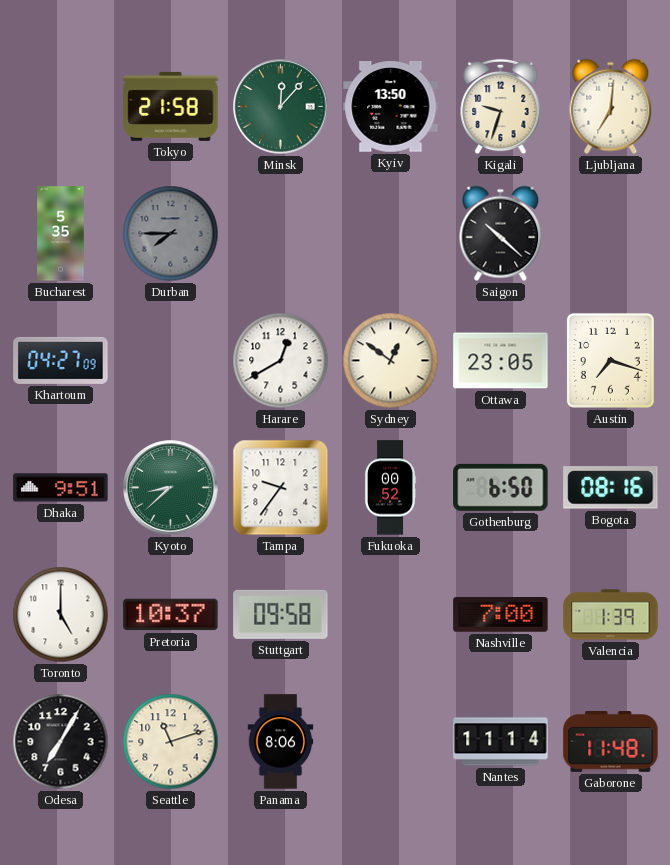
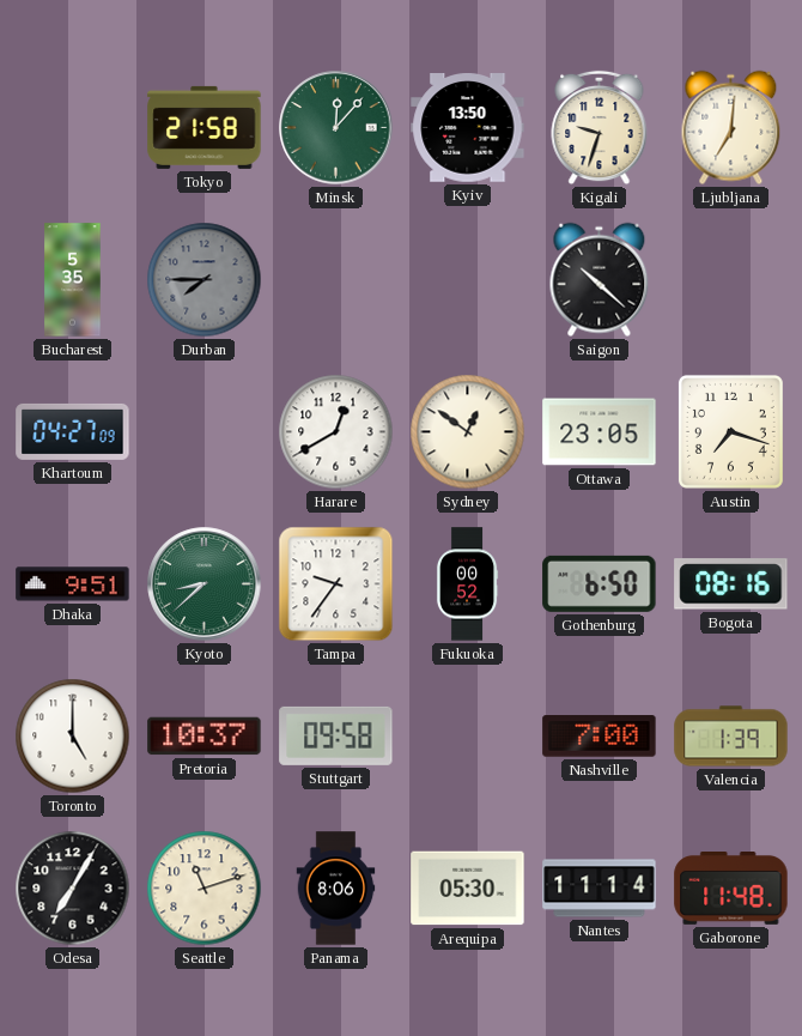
Arequipa: none -> 05:30
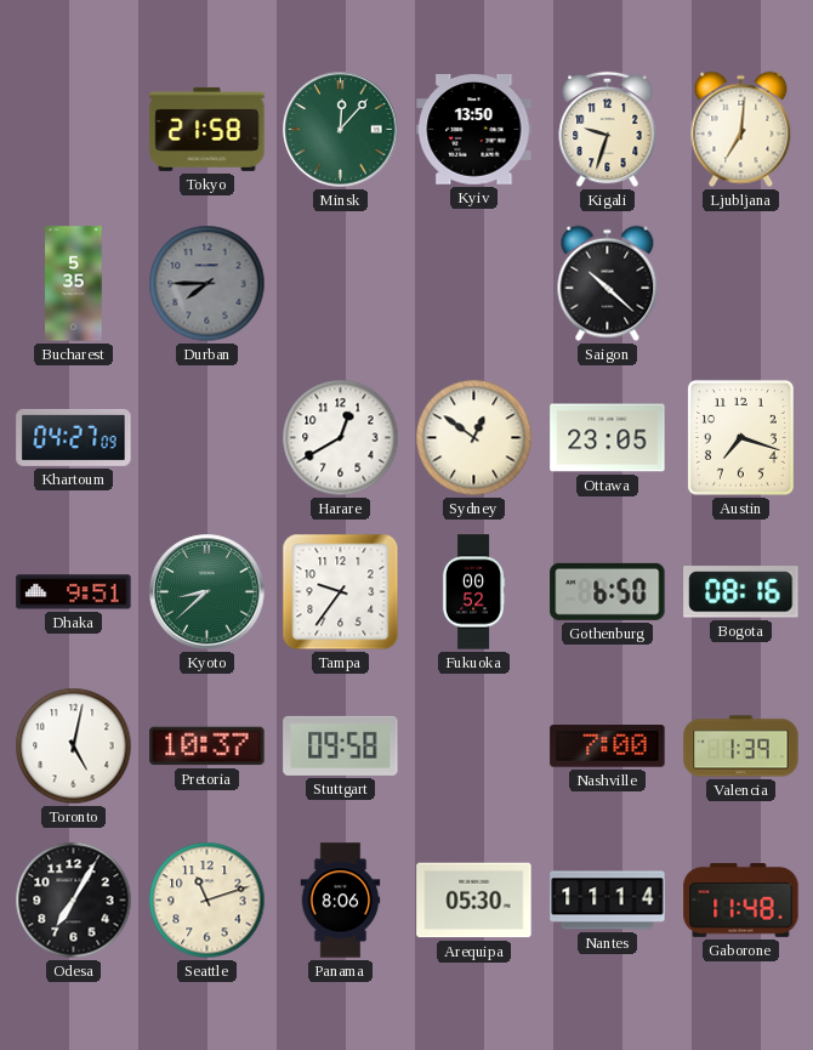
Toronto: 5:00 -> 5:02
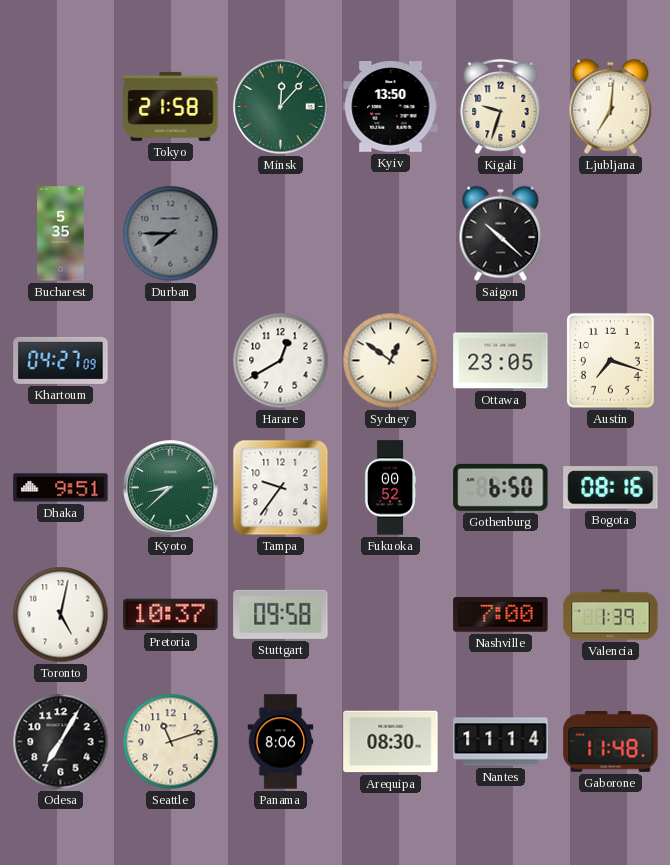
Arequipa: 05:30 -> 08:30
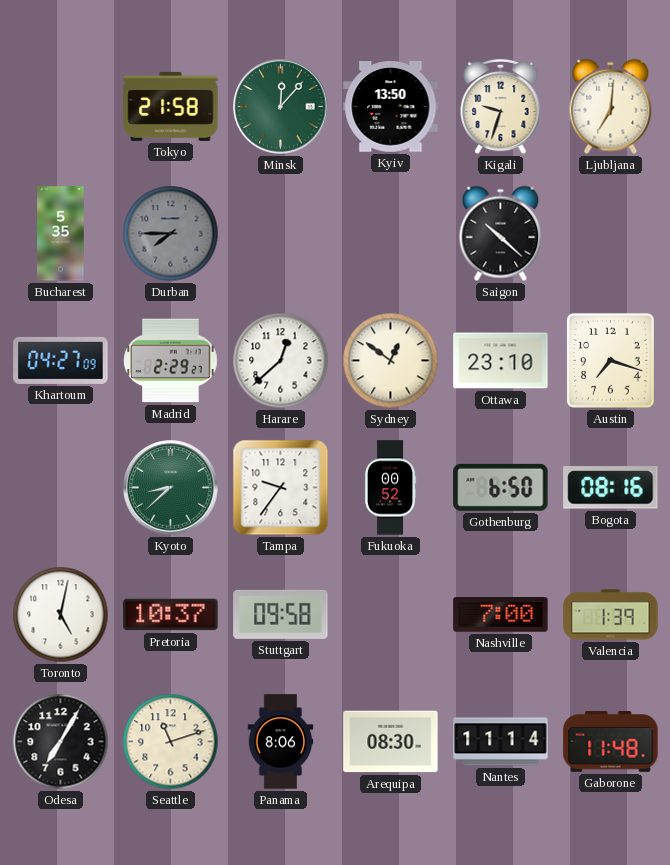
Madrid: none -> 2:29
Harare: 12:40 -> 12:38
Ottawa: 23:05 -> 23:10
Dhaka: 9:51 -> none
